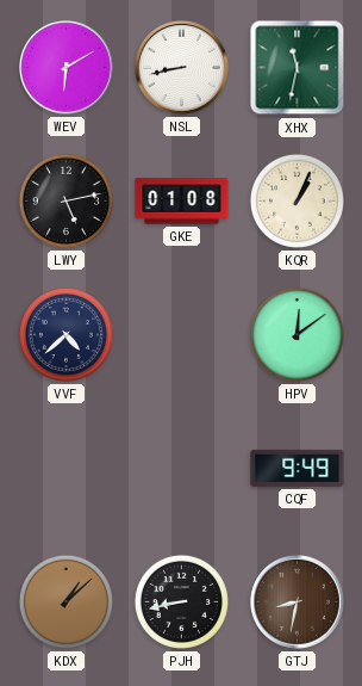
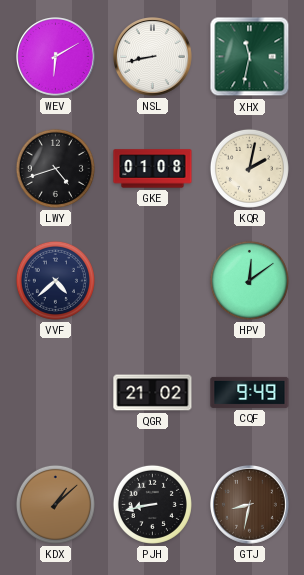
LWY: 5:13 -> 4:42
KQR: 1:04 -> 2:02
QGR: none -> 21:02
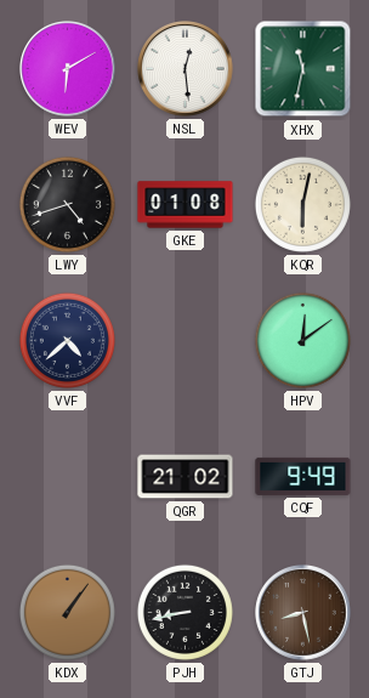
NSL: 8:43 -> 12:29
KQR: 2:02 -> 6:02
KDX: 1:08 -> 1:06
GTJ: 8:32 -> 8:28
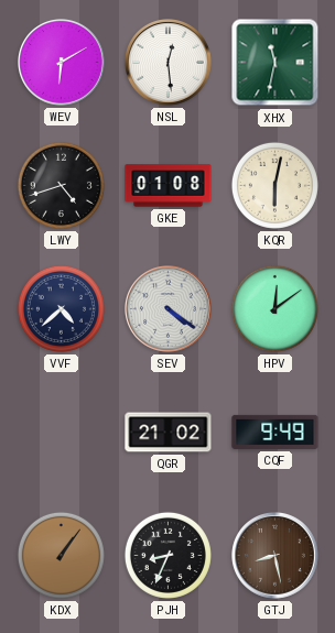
SEV: none -> 4:21
PJH: 8:43 -> 8:34
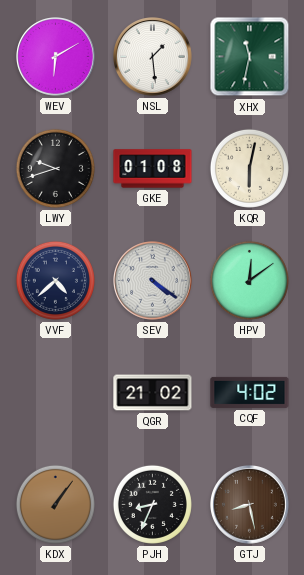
NSL: 12:29 -> 1:29
LWY: 4:42 -> 9:42
CQF: 9:49 -> 4:02
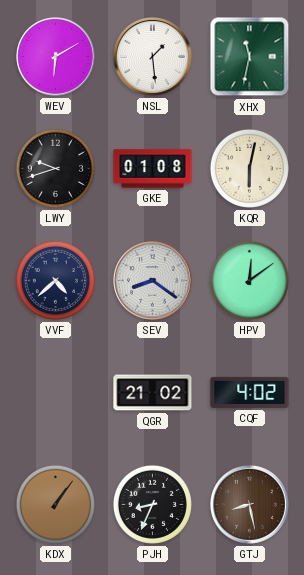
SEV: 4:21 -> 8:21
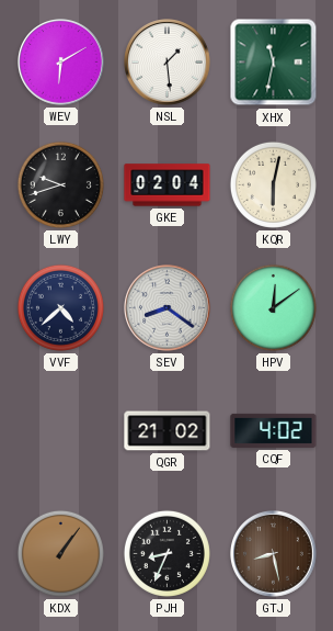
GKE: 01:08 -> 02:04
